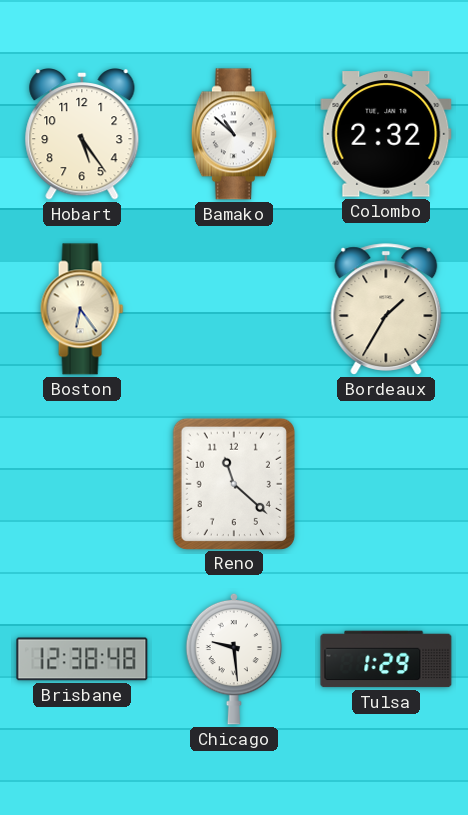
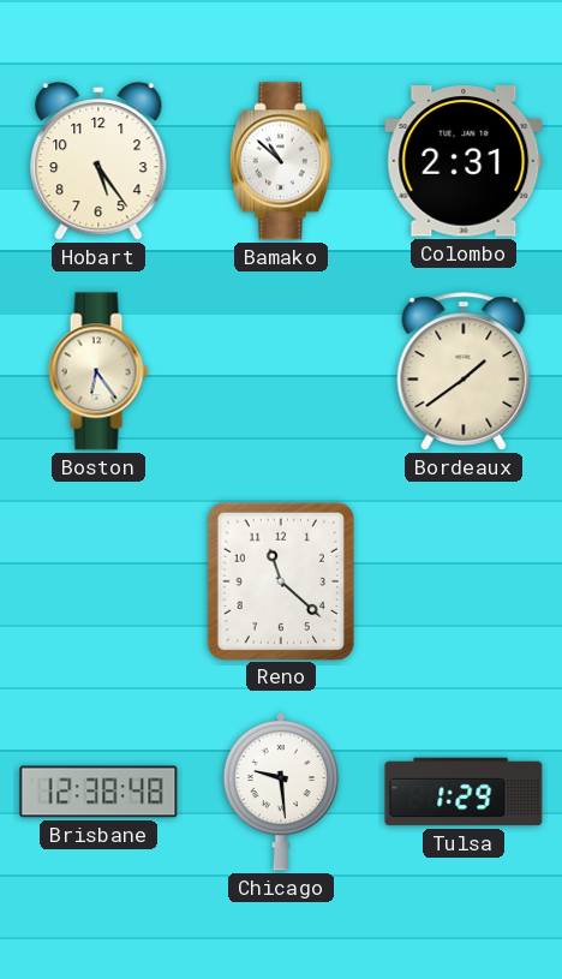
Colombo: 2:32 -> 2:31
Bordeaux: 1:35 -> 1:39
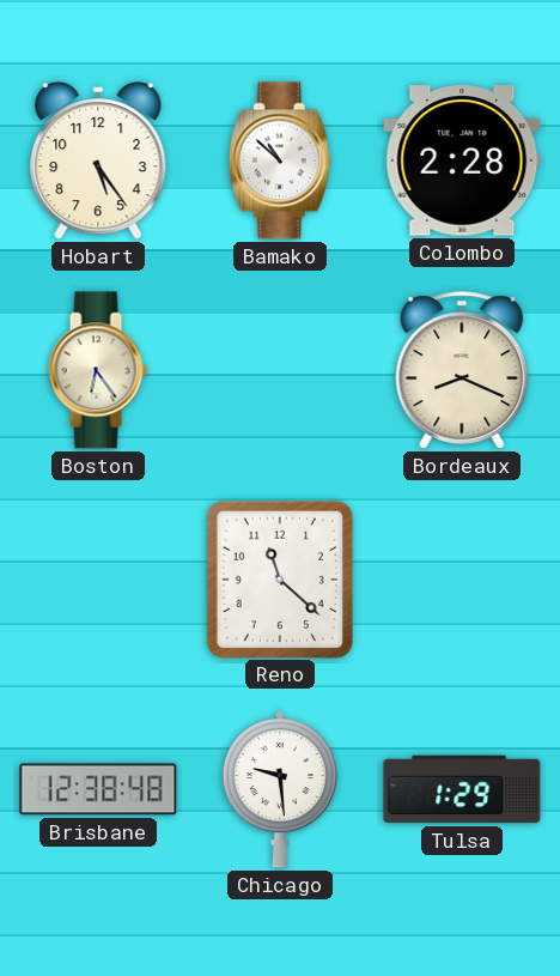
Colombo: 2:31 -> 2:28
Bordeaux: 1:39 -> 8:19
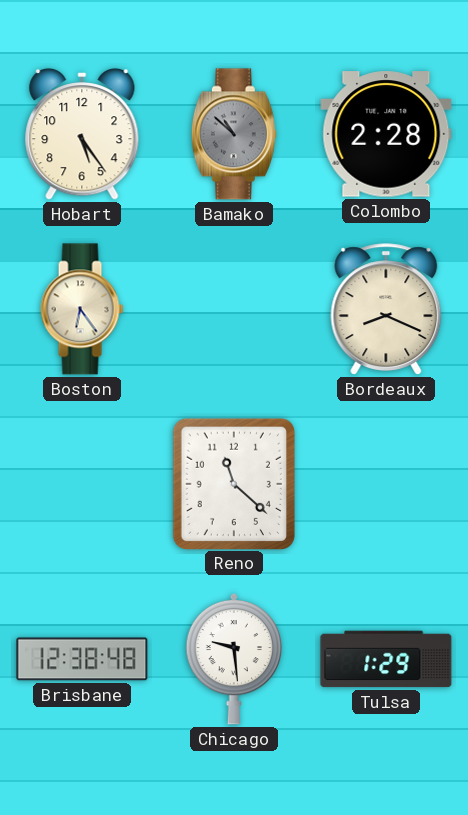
Bamako dial: white -> grey
